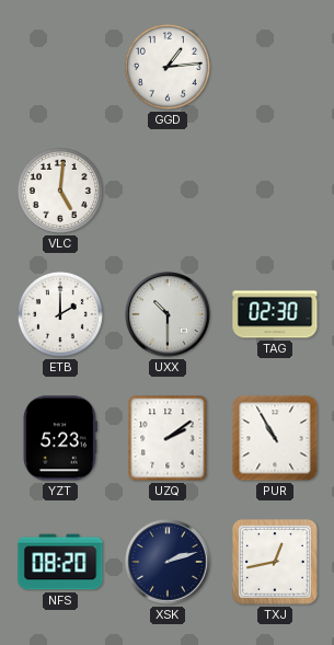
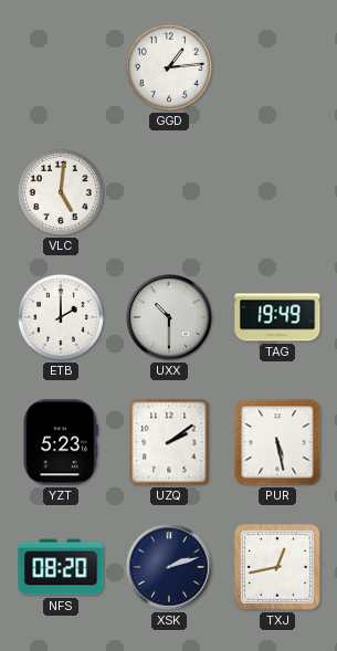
TAG: 02:30 -> 19:49
PUR: 10:55 -> 5:28
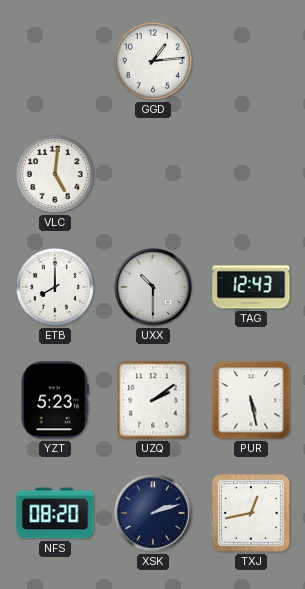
ETB: 2:00 -> 8:00
TAG: 19:49 -> 12:43
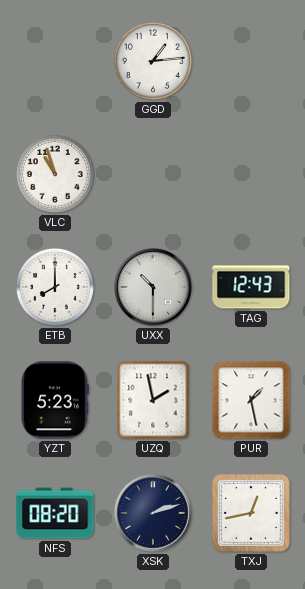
VLC: 5:01 -> 10:57
UZQ: 2:09 -> 1:58
PUR: 5:28 -> 1:28
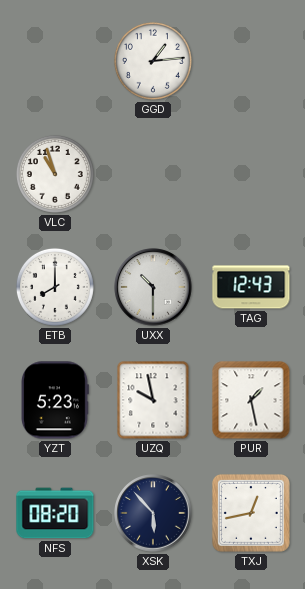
UZQ: 1:58 -> 9:58
XSK: 2:12 -> 5:53
